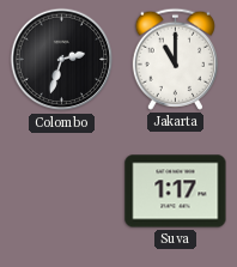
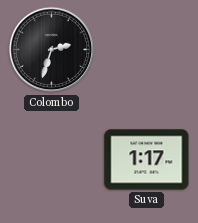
Jakarta: 11:00 -> none
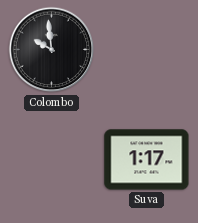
Colombo: 2:33 -> 9:59
